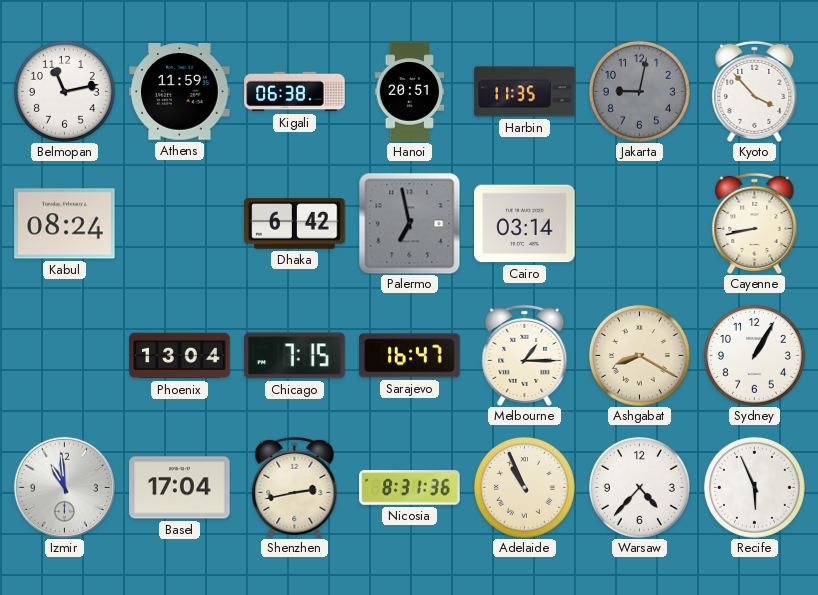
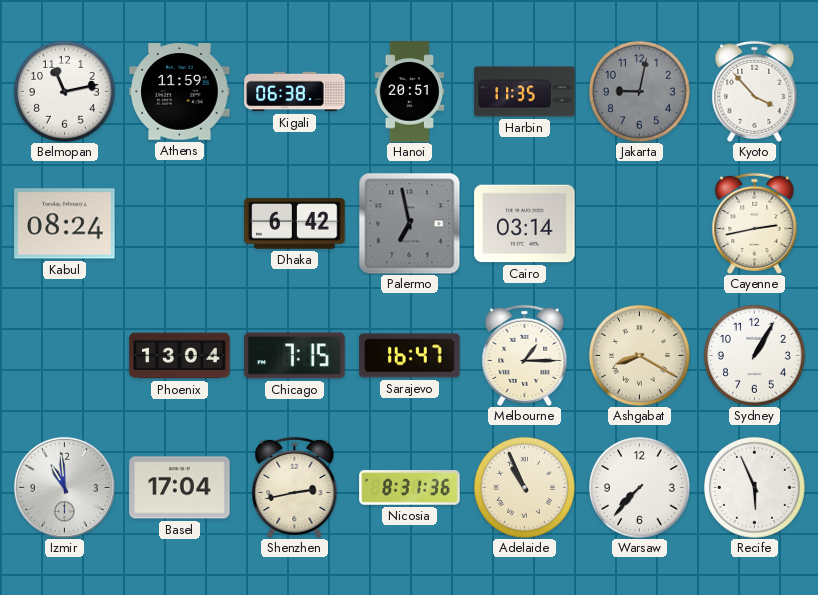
Cayenne: 8:43 -> 2:43
Warsaw: 4:37 -> 7:37
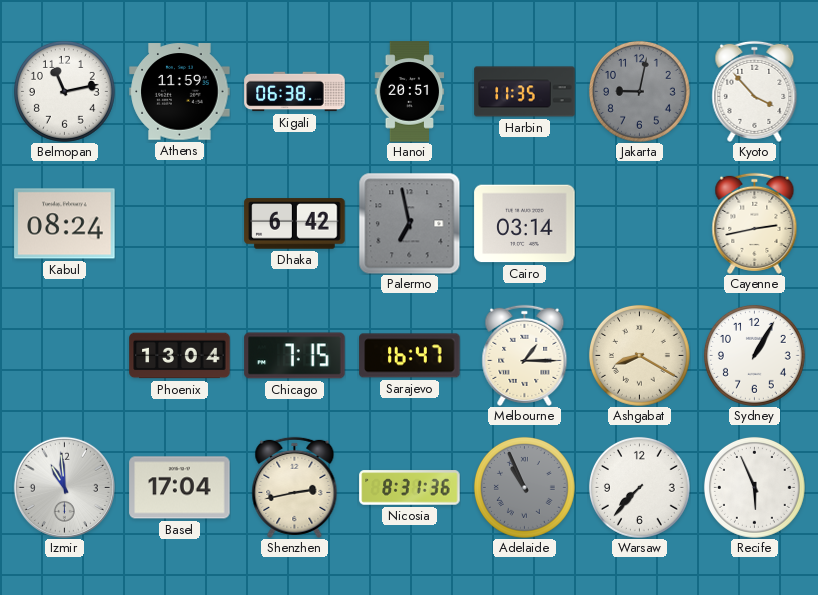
Adelaide dial: cream -> grey
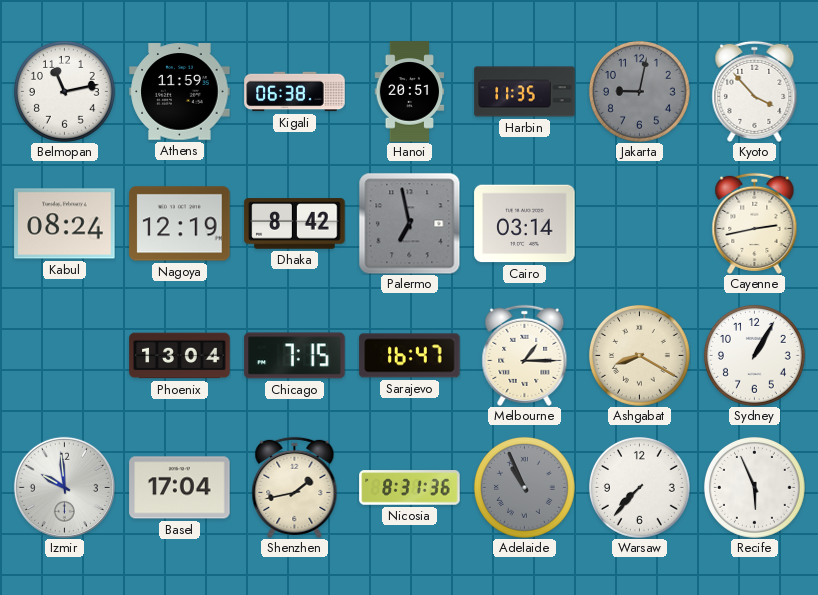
Nagoya: none -> 12:19
Dhaka: 6:42 -> 8:42
Izmir: 10:59 -> 9:59
Shenzhen: 2:43 -> 1:43
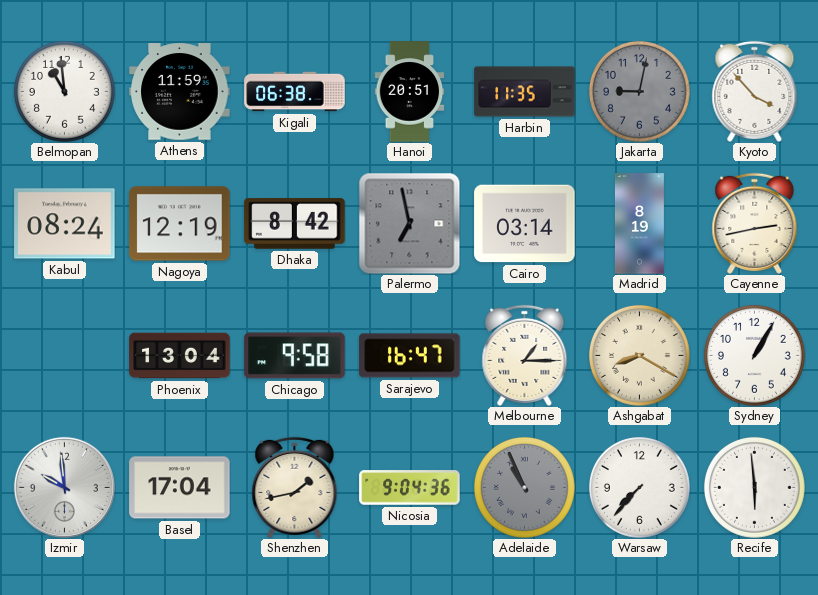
Belmopan: 11:13 -> 10:59
Madrid: none -> 8:19
Chicago: 7:15 -> 9:58
Nicosia: 8:31 -> 9:04
Recife: 5:56 -> 5:59
